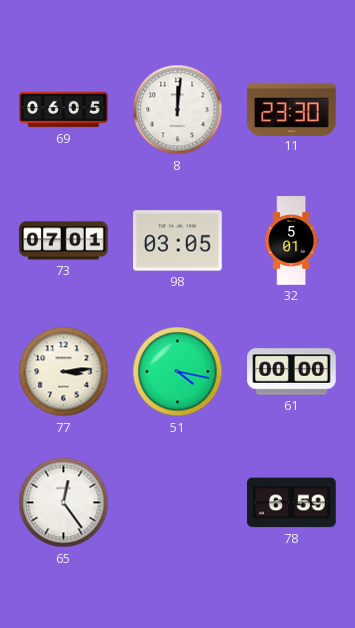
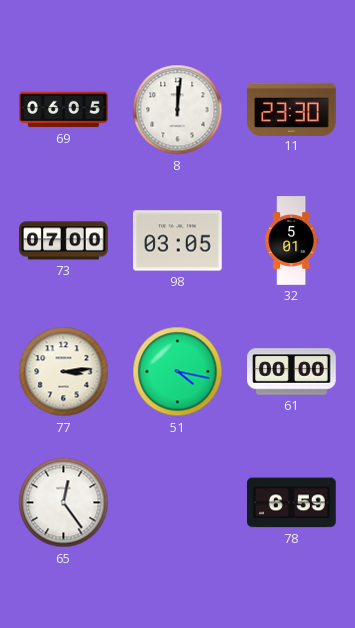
73: 07:01 -> 07:00
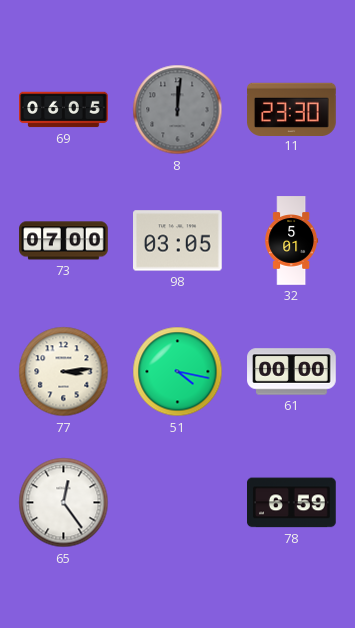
8 dial: white -> grey
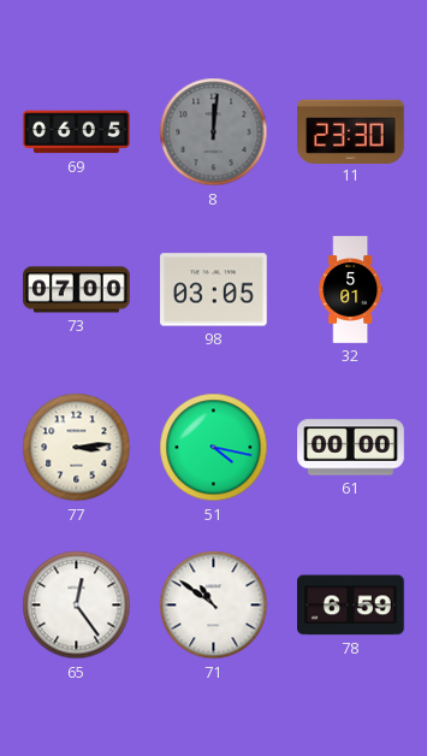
71: none -> 10:51
